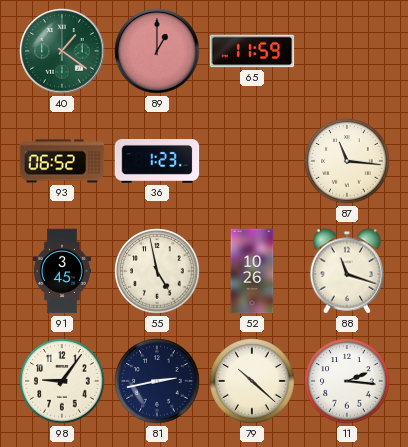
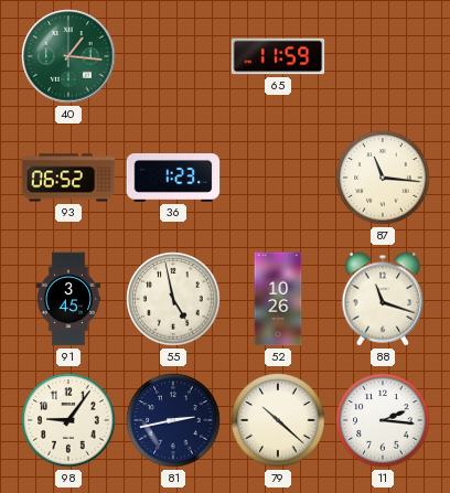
40: 1:21 -> 1:16
89: 1:00 -> none
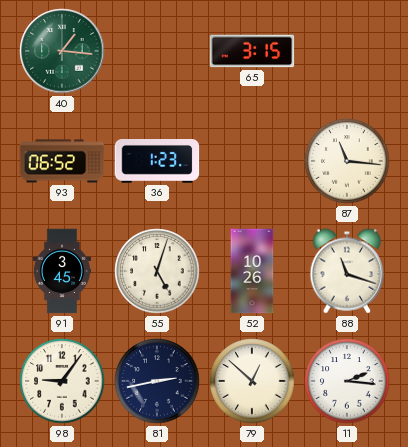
65: 11:59 -> 3:15
55: 4:58 -> 5:03
79: 10:22 -> 12:52
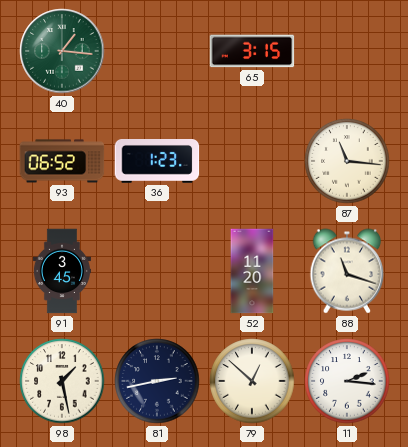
55: 5:03 -> none
52: 10:26 -> 11:20
98: 9:06 -> 1:28
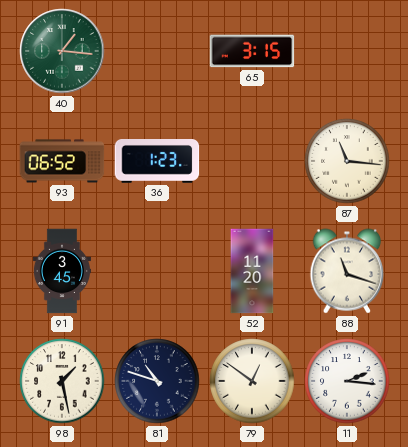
81: 2:43 -> 10:48
79: 12:52 -> 12:51
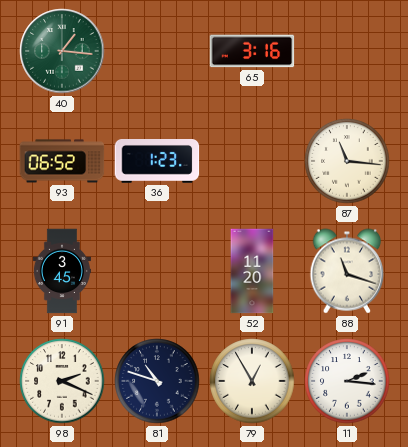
65: 3:15 -> 3:16
98: 1:28 -> 2:19
79: 12:51 -> 12:55
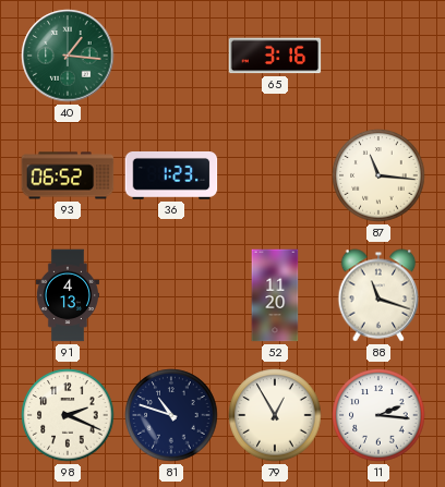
91: 3:45 -> 4:13
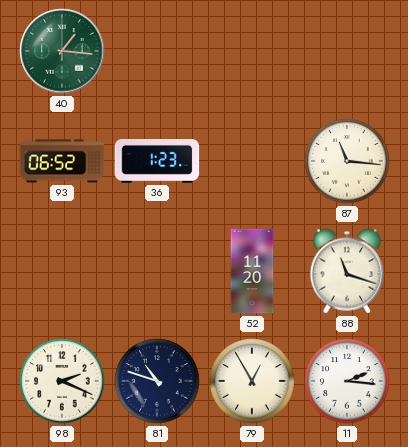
65: 3:16 -> none
91: 4:13 -> none
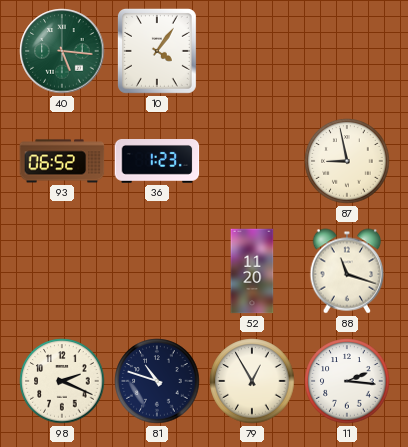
40: 1:16 -> 5:16
10: none -> 4:06
87: 11:16 -> 8:58
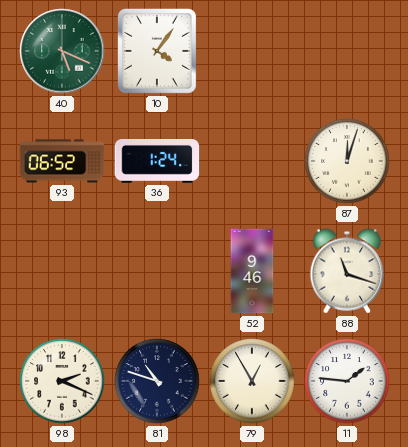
40: 5:16 -> 5:19
36: 1:23 -> 1:24
87: 8:58 -> 12:03
52: 11:20 -> 9:46
11: 2:16 -> 1:46
